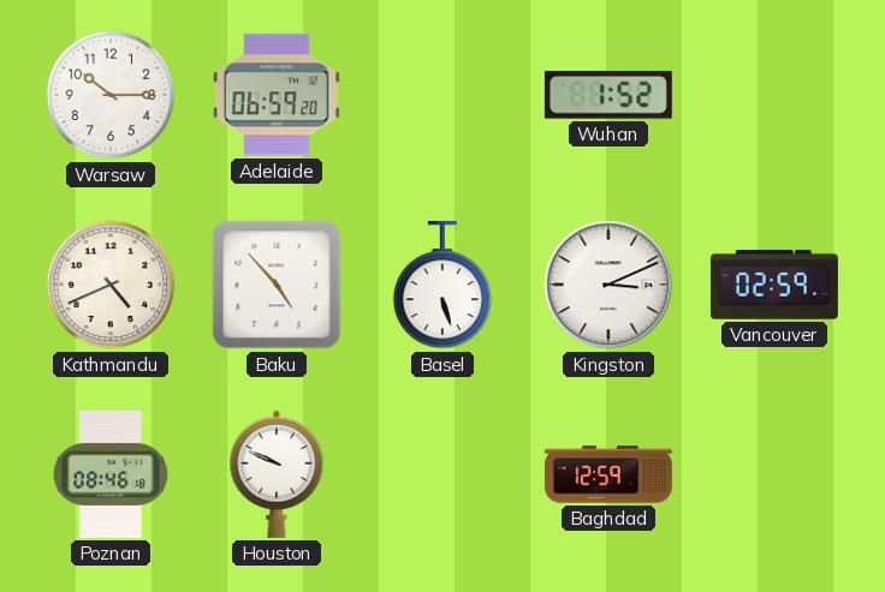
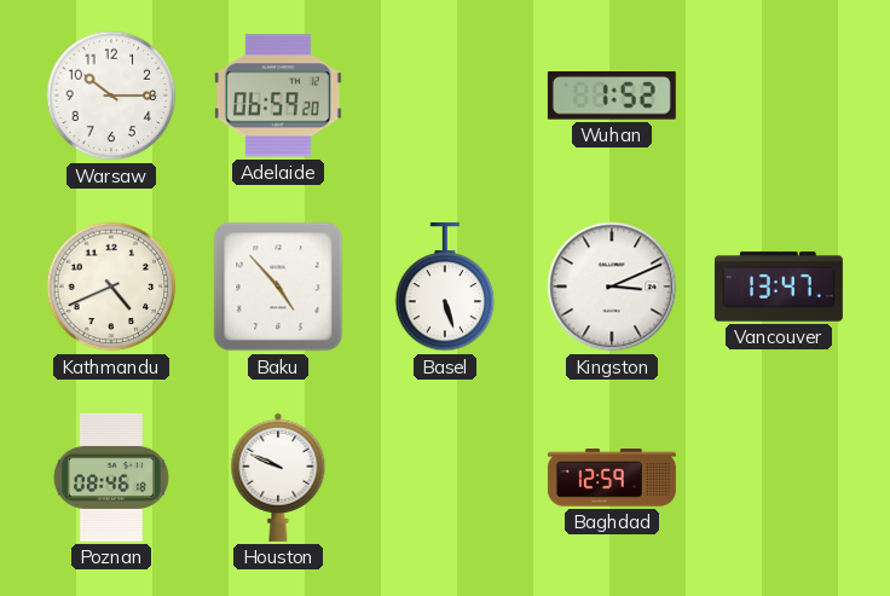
Vancouver: 02:59 -> 13:47
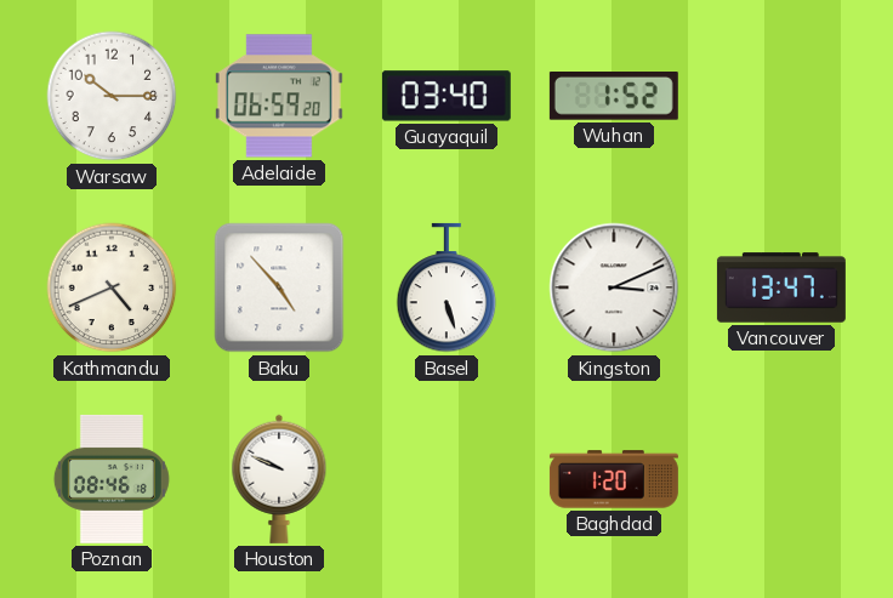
Guayaquil: none -> 03:40
Baghdad: 12:59 -> 1:20
